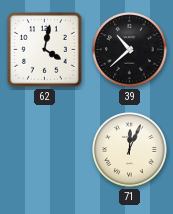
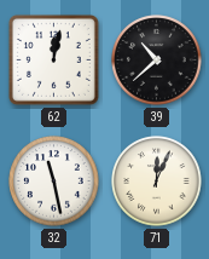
62: 4:02 -> 12:02
32: none -> 11:28
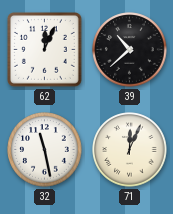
62: 12:02 -> 12:04
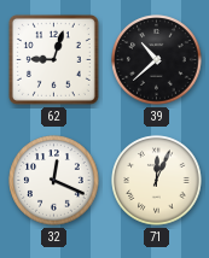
62: 12:04 -> 9:03
32: 11:28 -> 12:19
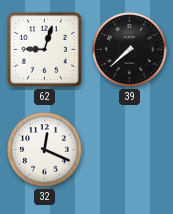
39: 10:38 -> 7:38
71: 12:04 -> none
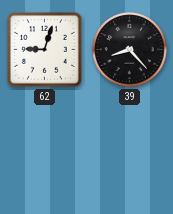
39: 7:38 -> 8:23
32: 12:19 -> none
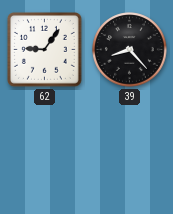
62: 9:03 -> 9:06
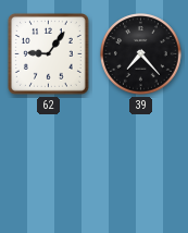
39: 8:23 -> 7:23
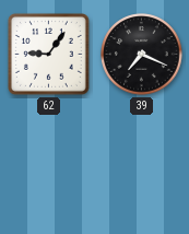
39: 7:23 -> 7:19
